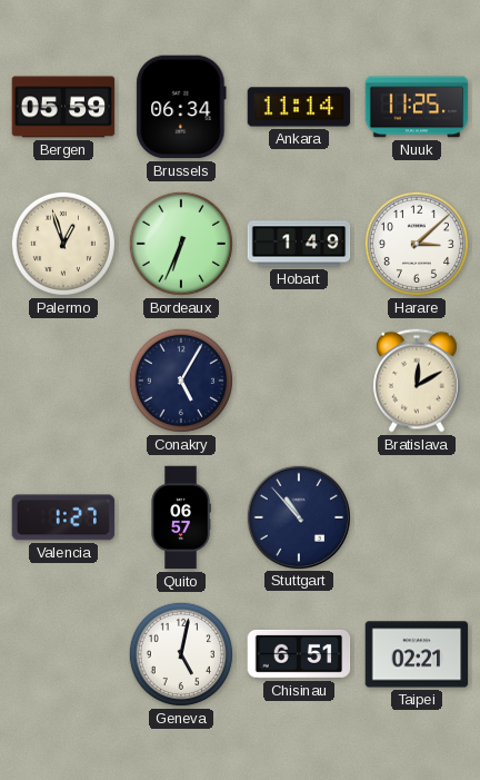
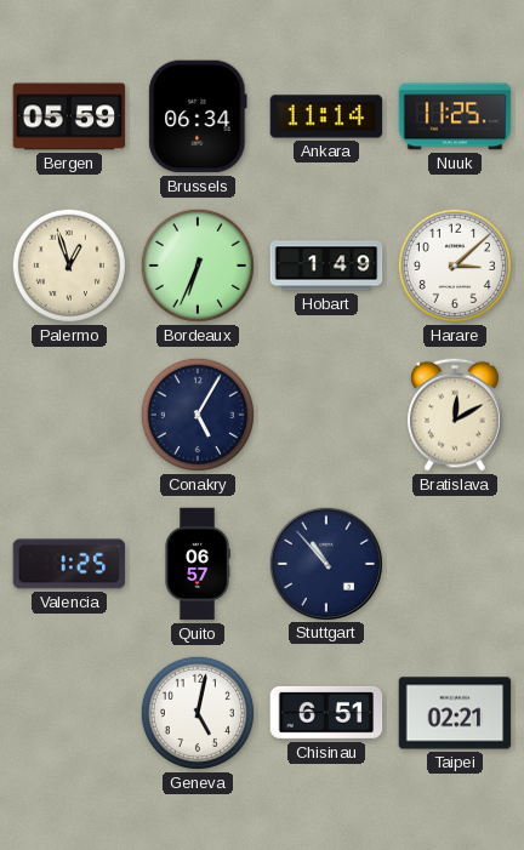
Valencia: 1:27 -> 1:25
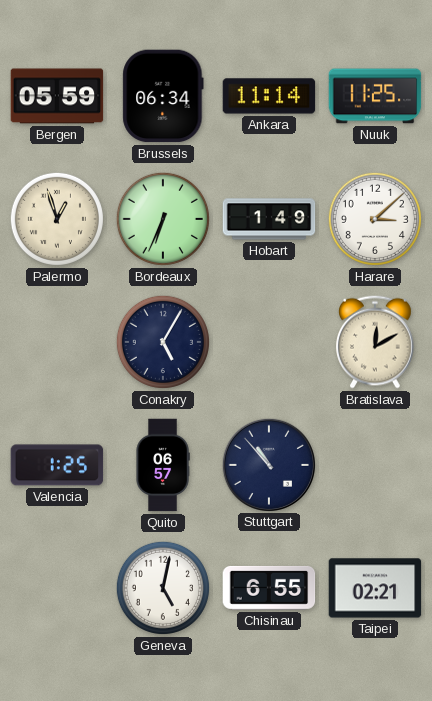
Chisinau: 6:51 -> 6:55
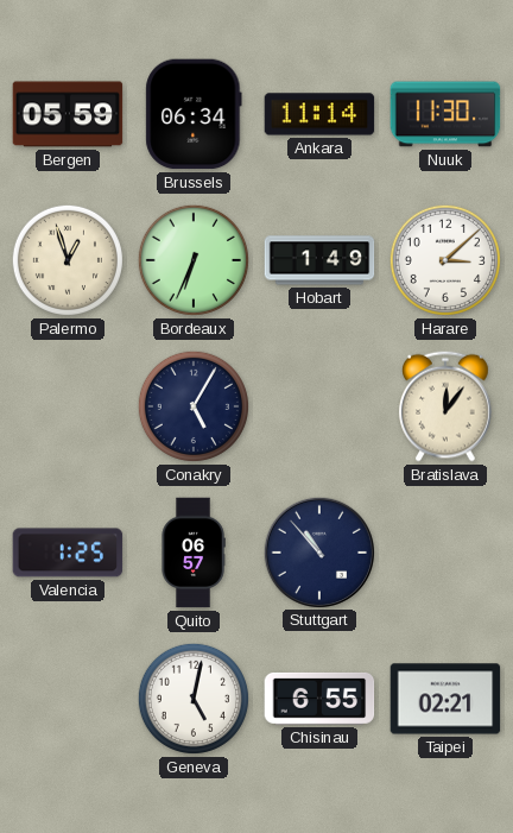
Nuuk: 11:25 -> 11:30
Bratislava: 12:10 -> 12:06
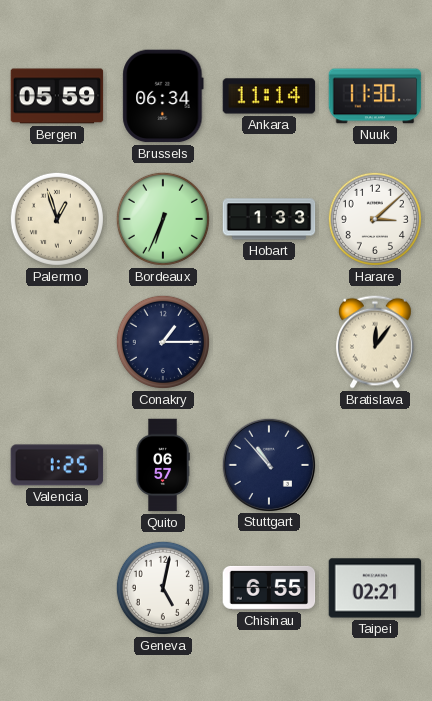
Hobart: 1:49 -> 1:33
Conakry: 5:05 -> 1:15
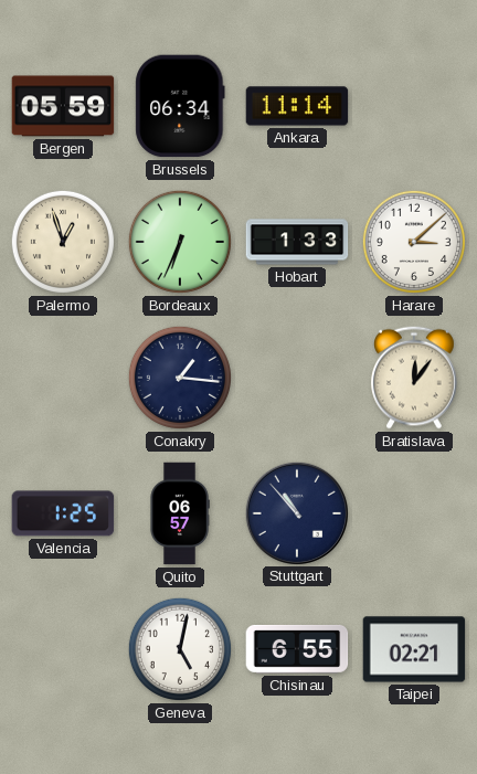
Nuuk: 11:30 -> none
Conakry: 1:15 -> 1:16
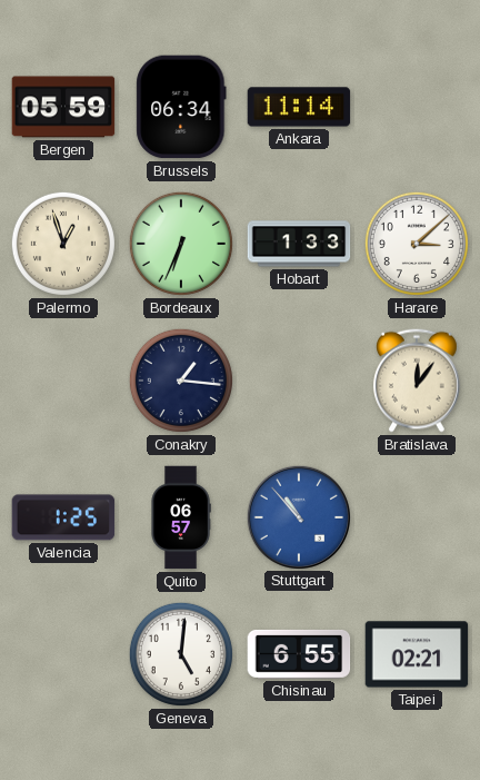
Stuttgart dial: navy -> blue
Geneva: 5:02 -> 5:01
